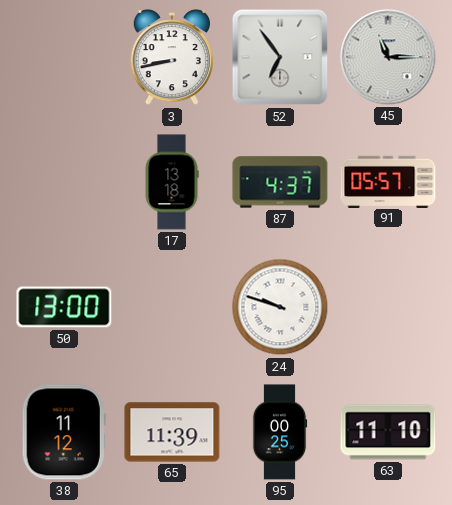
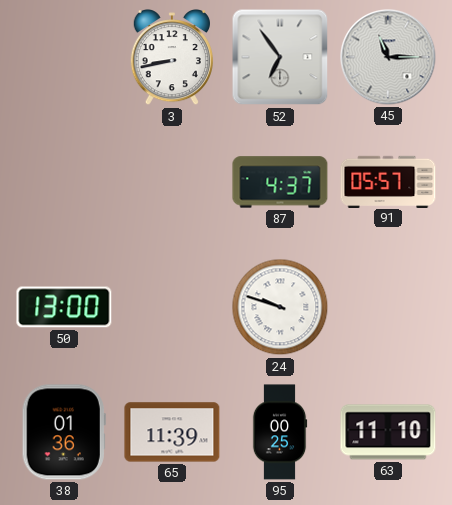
17: 13:18 -> none
38: 11:12 -> 01:36
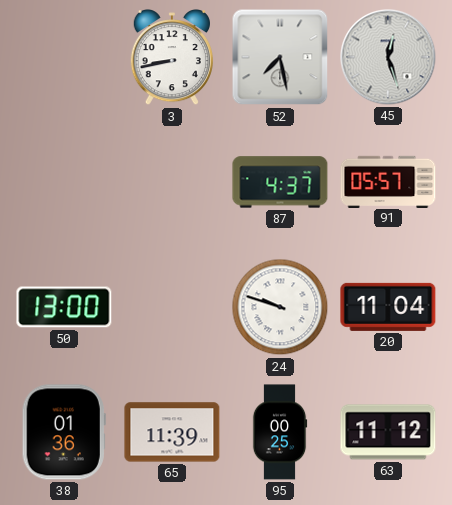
52: 6:54 -> 7:28
45: 11:15 -> 12:27
20: none -> 11:04
63: 11:10 -> 11:12
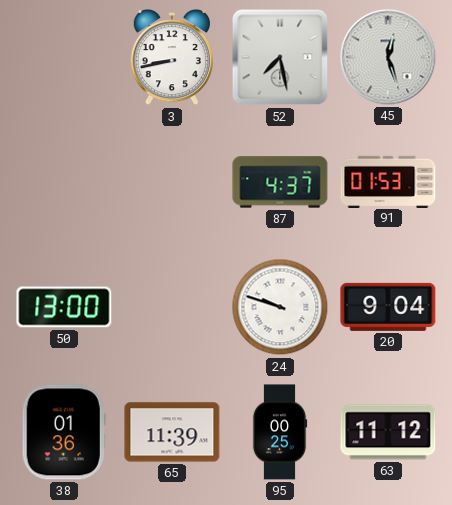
91: 05:57 -> 01:53
20: 11:04 -> 9:04
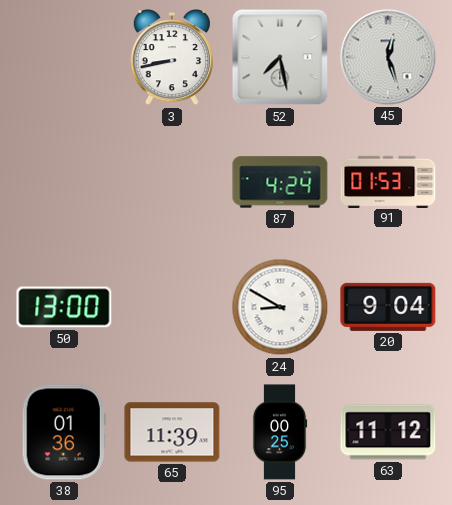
87: 4:37 -> 4:24
24: 9:48 -> 8:50
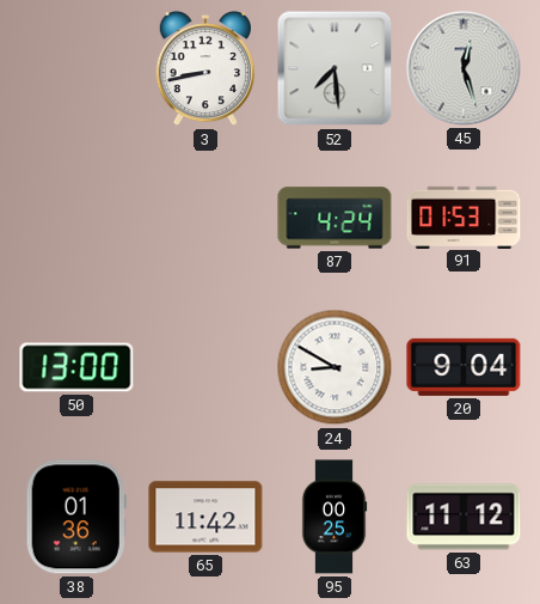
52: 7:28 -> 7:29
65: 11:39 -> 11:42
